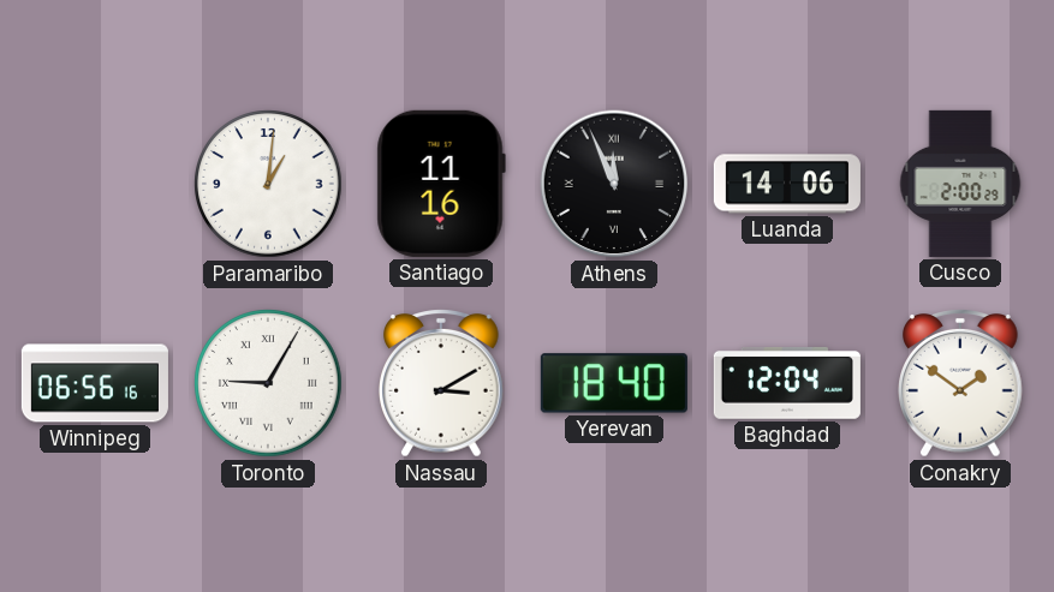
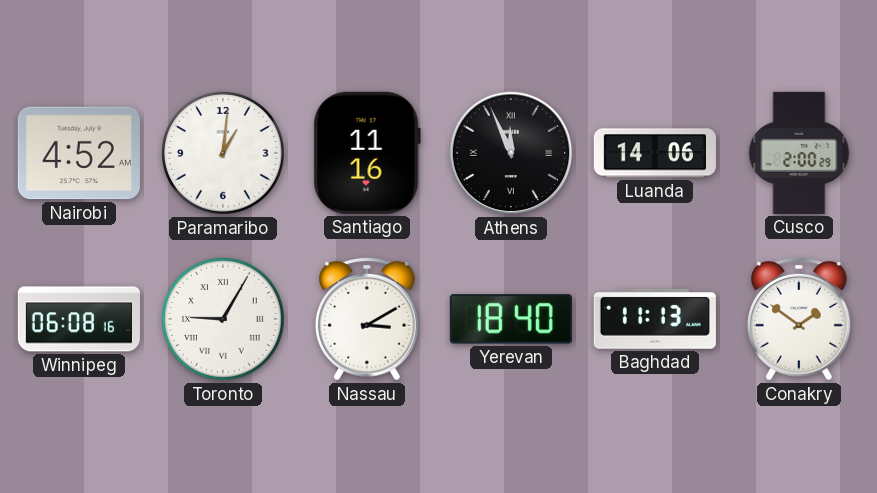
Nairobi: none -> 4:52
Winnipeg: 06:56 -> 06:08
Baghdad: 12:04 -> 11:13
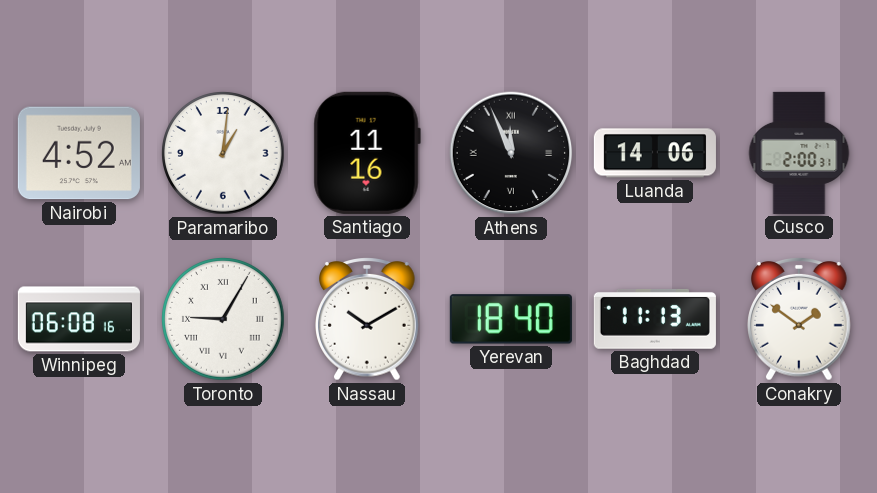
Cusco: 2:00:29 -> 2:00:31
Nassau: 3:10 -> 10:10
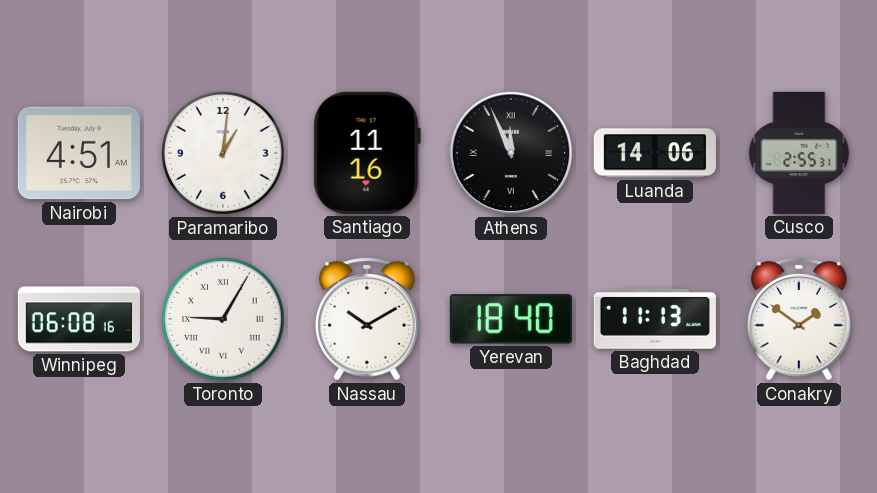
Nairobi: 4:52 -> 4:51
Cusco: 2:00 -> 2:55
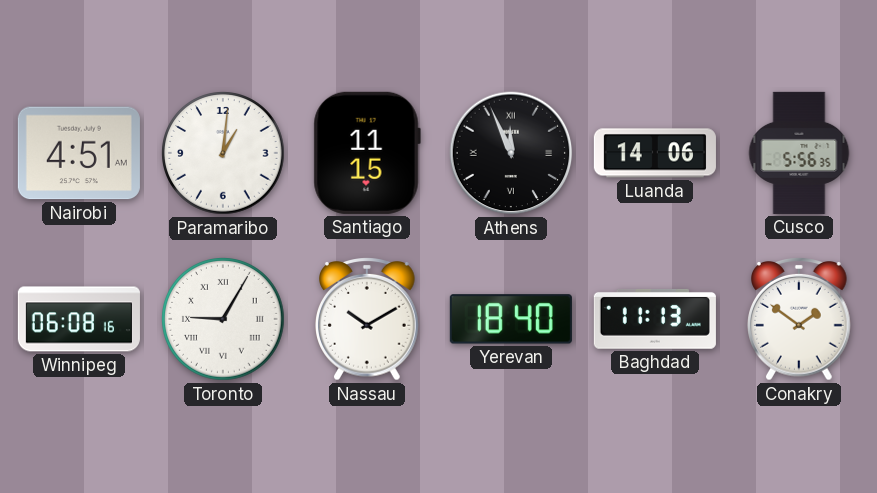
Santiago: 11:16 -> 11:15
Cusco: 2:55 -> 5:56
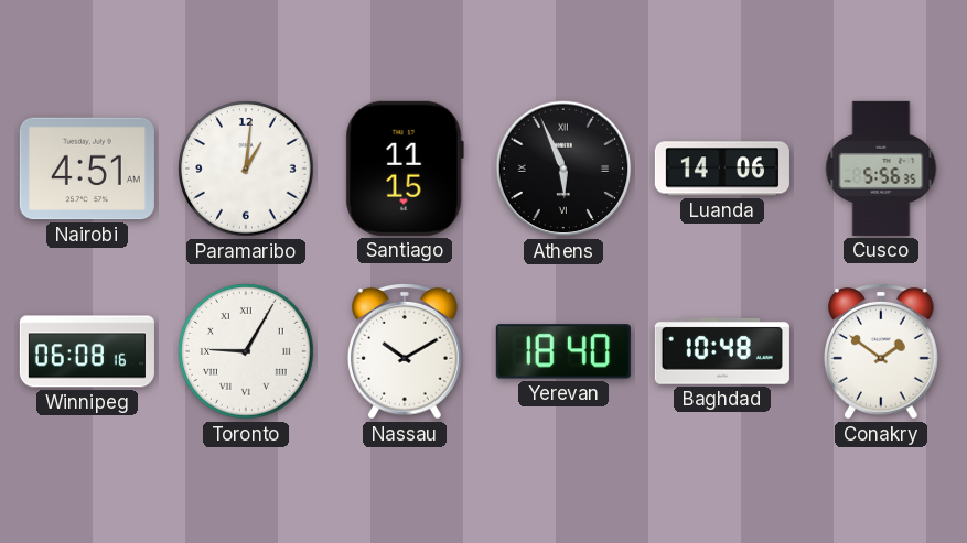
Athens: 11:56 -> 5:56
Baghdad: 11:13 -> 10:48
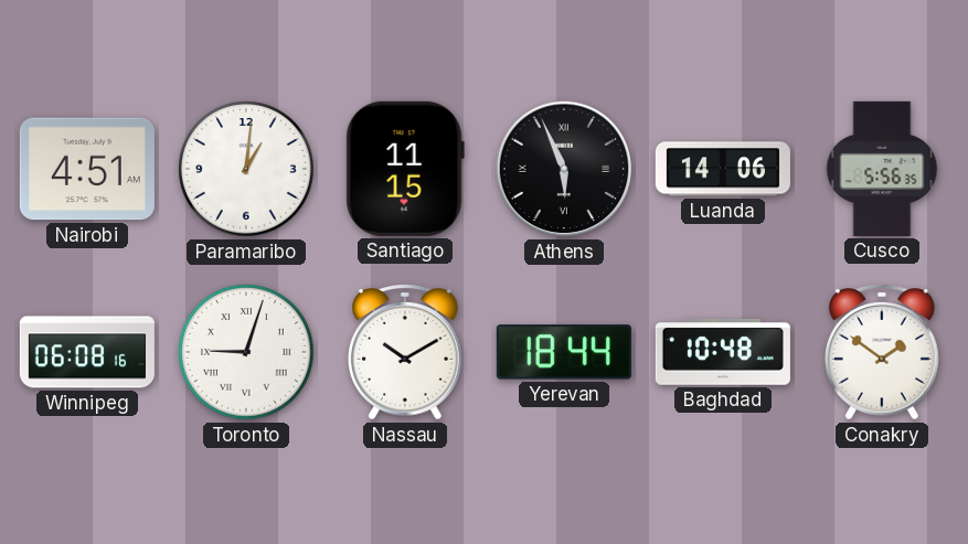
Toronto: 9:05 -> 9:03
Yerevan: 18:40 -> 18:44
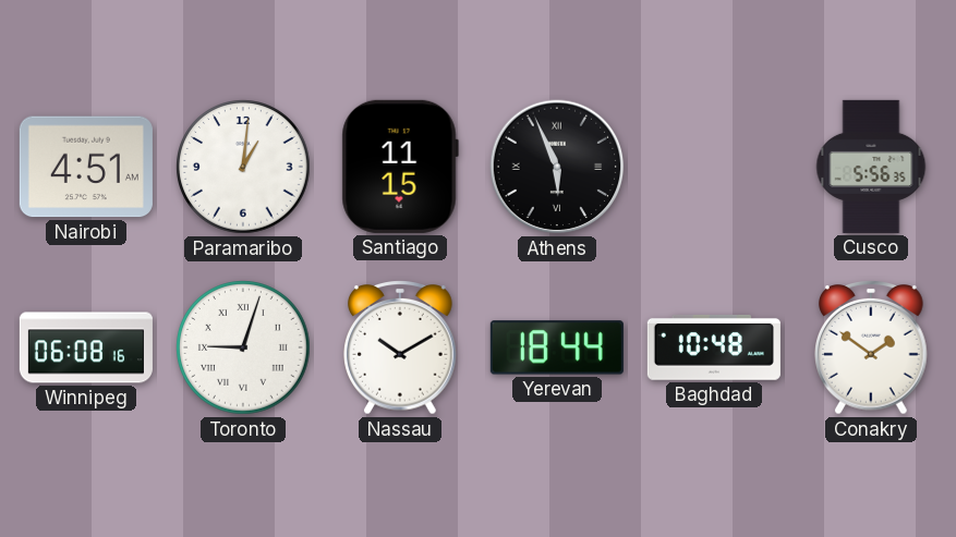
Luanda: 14:06 -> none
